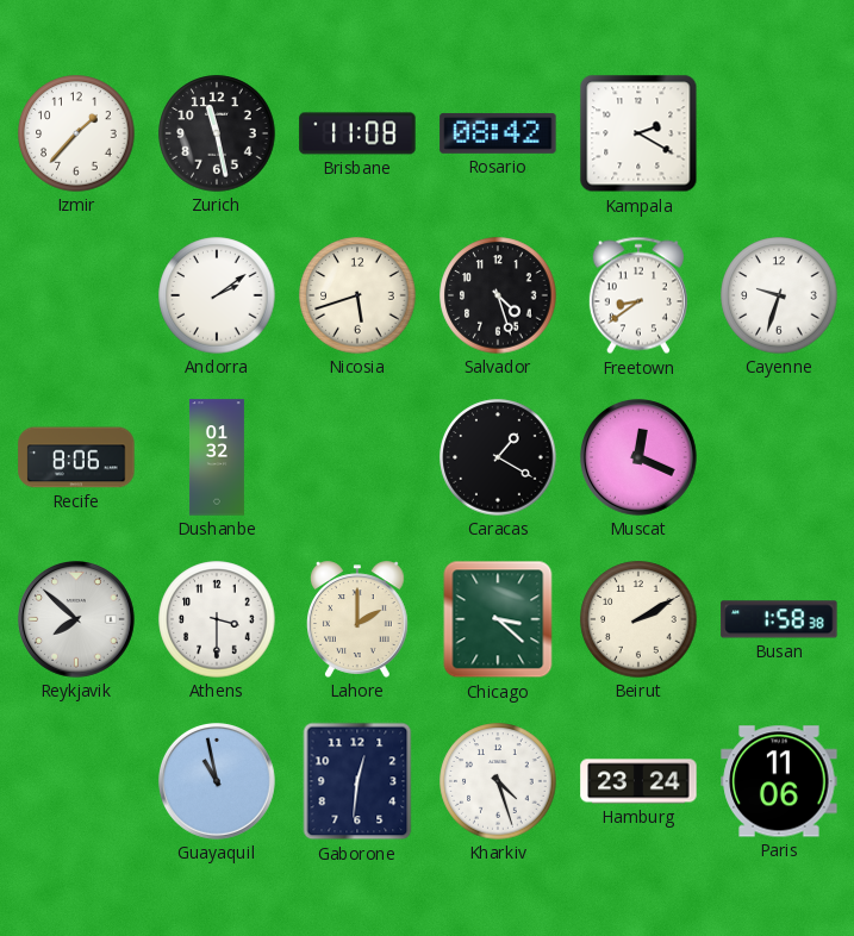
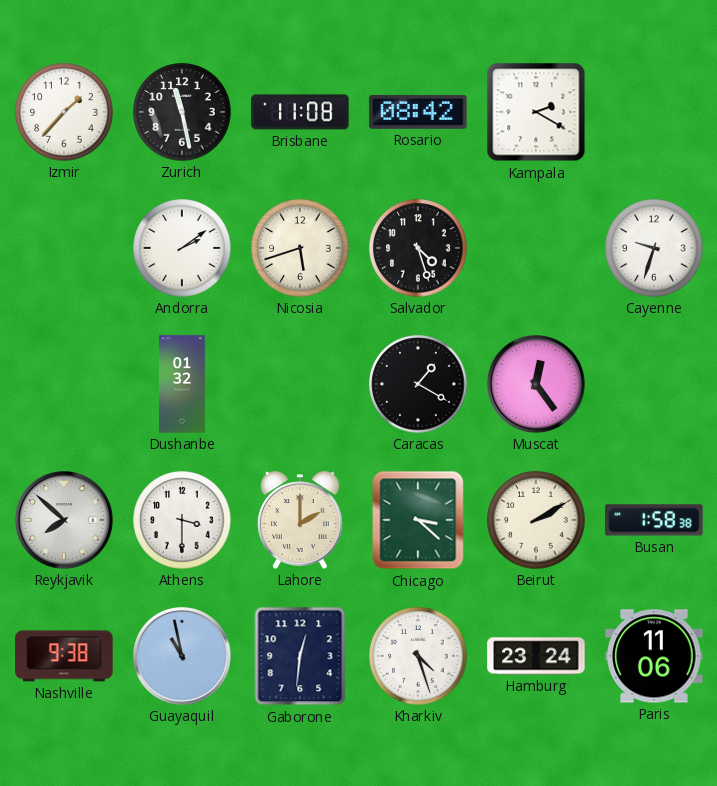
Freetown: 8:39 -> none
Recife: 8:06 -> none
Muscat: 12:19 -> 12:24
Nashville: none -> 9:38
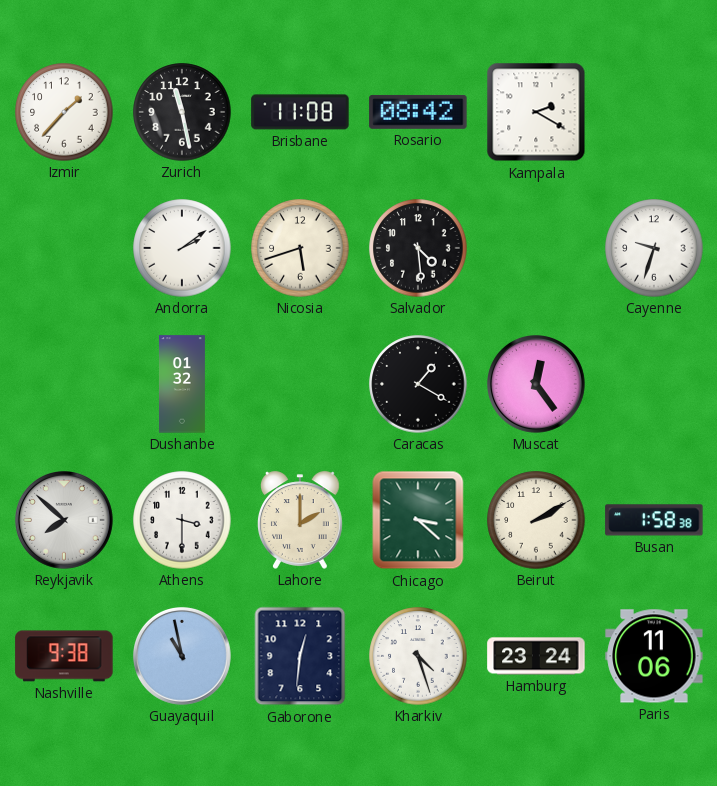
Salvador: 4:27 -> 4:29
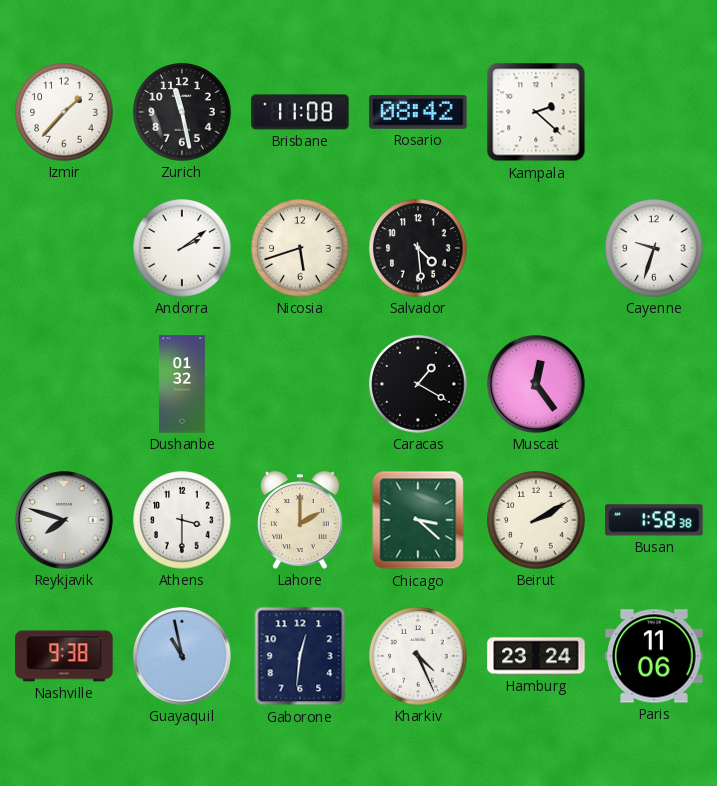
Kampala: 2:20 -> 2:22
Reykjavik: 7:52 -> 7:48
Kharkiv: 4:27 -> 4:26
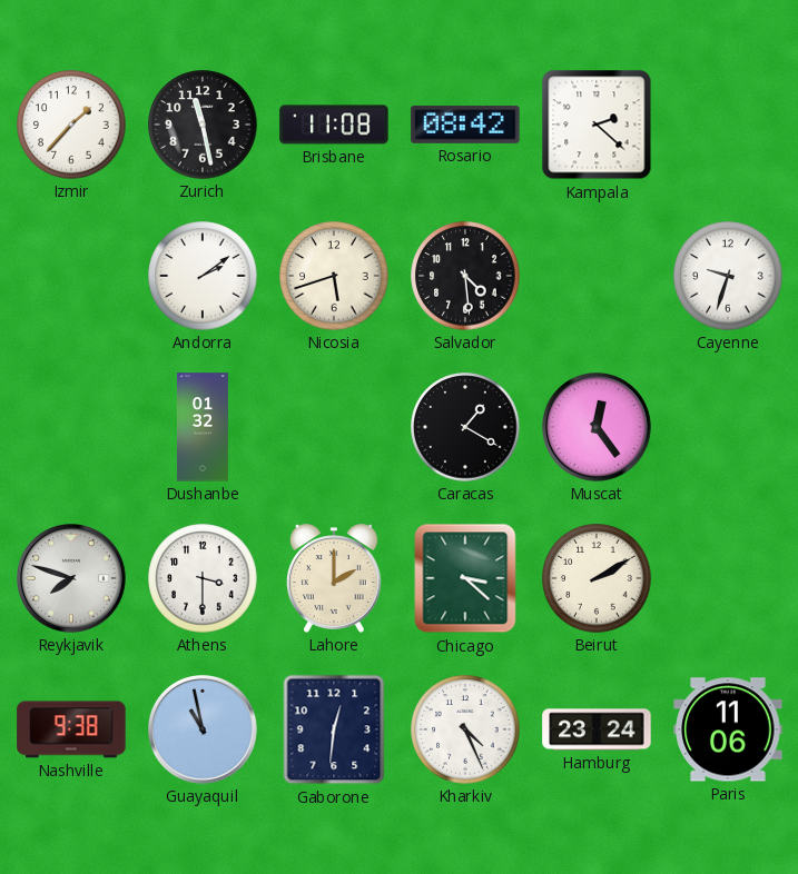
Busan: 1:58 -> none
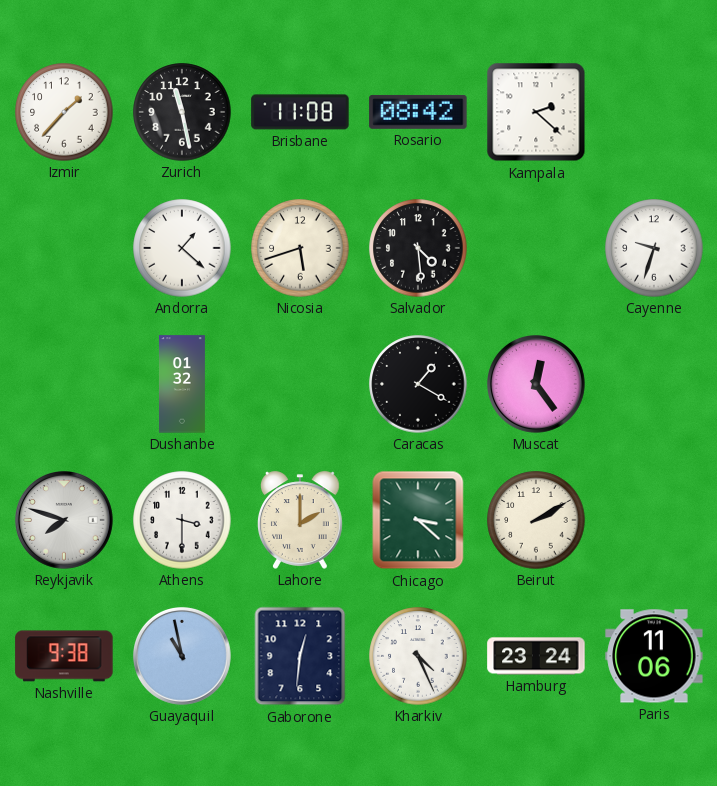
Andorra: 2:09 -> 1:22
